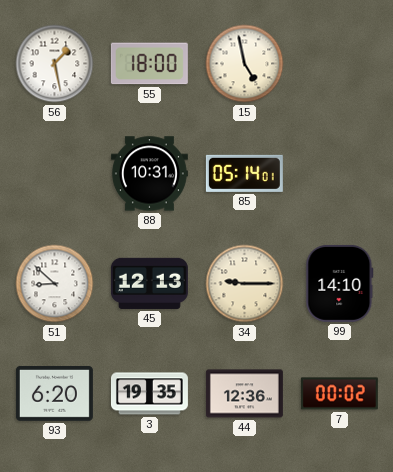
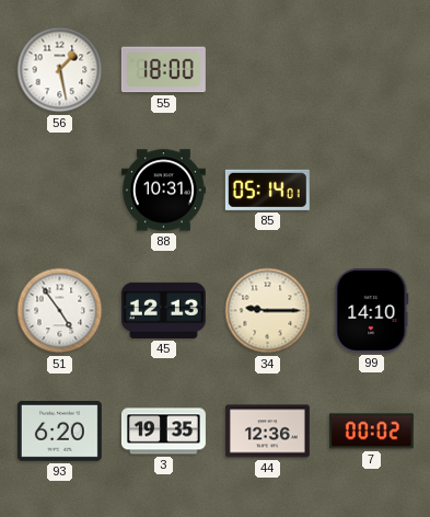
15: 4:58 -> none
51: 8:52 -> 4:54
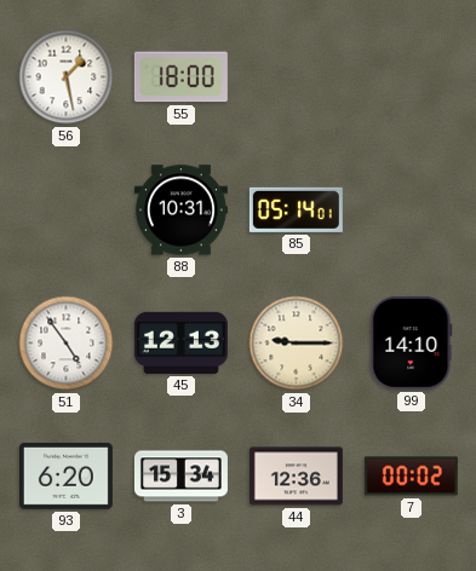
3: 19:35 -> 15:34
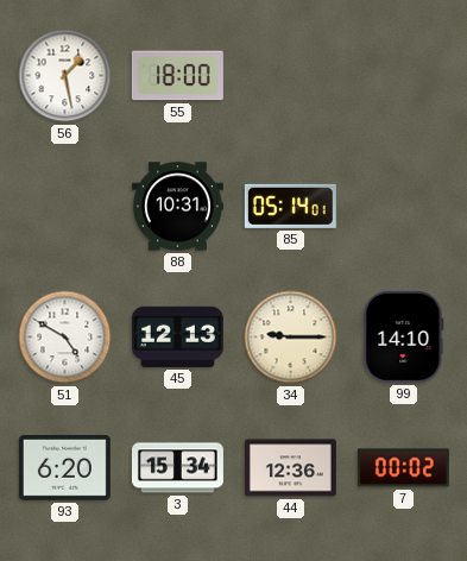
51: 4:54 -> 4:50
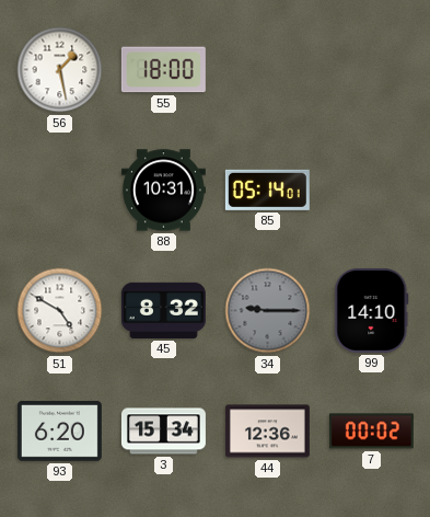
45: 12:13 -> 8:32
34 dial: cream -> grey
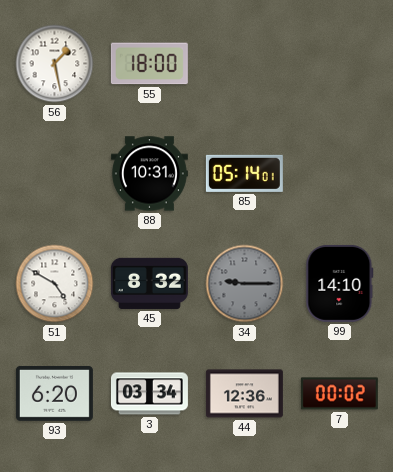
3: 15:34 -> 03:34
